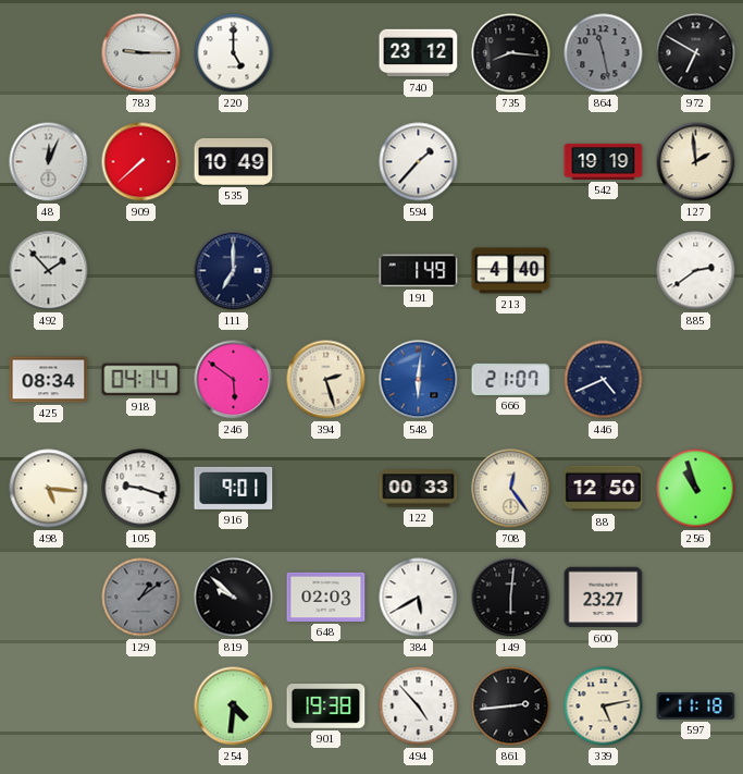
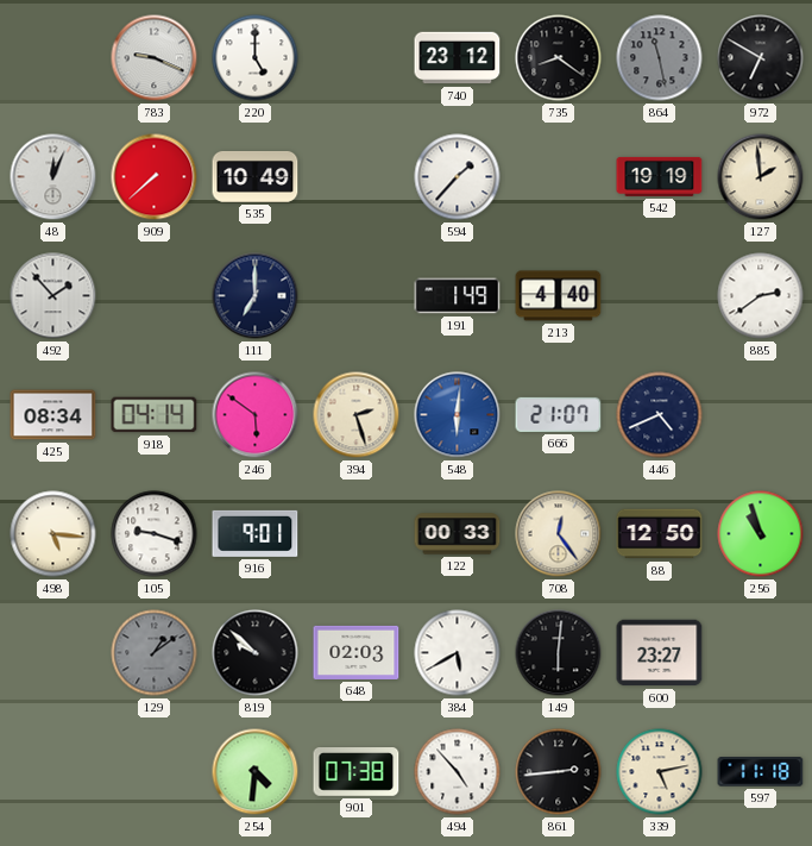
783: 9:15 -> 9:19
735: 8:16 -> 8:21
901: 19:38 -> 07:38
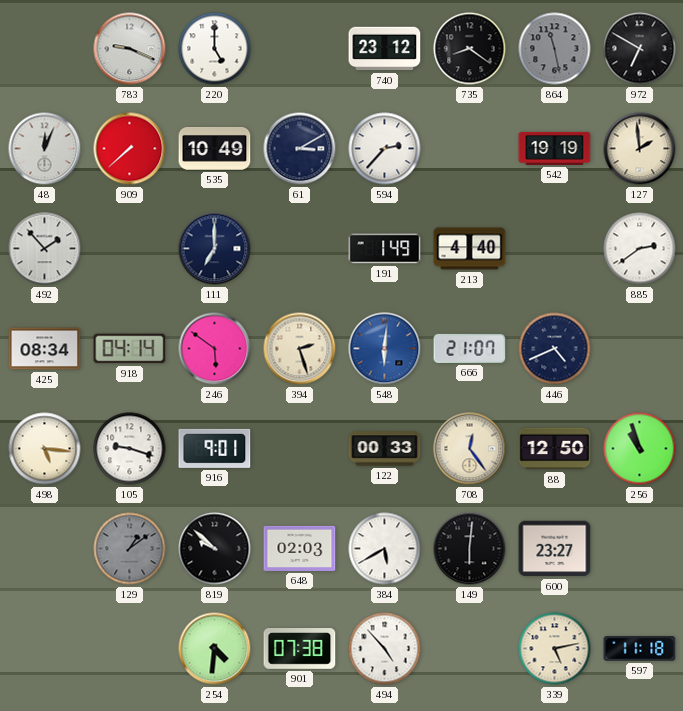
61: none -> 3:10
594: 1:37 -> 2:37
861: 2:44 -> none
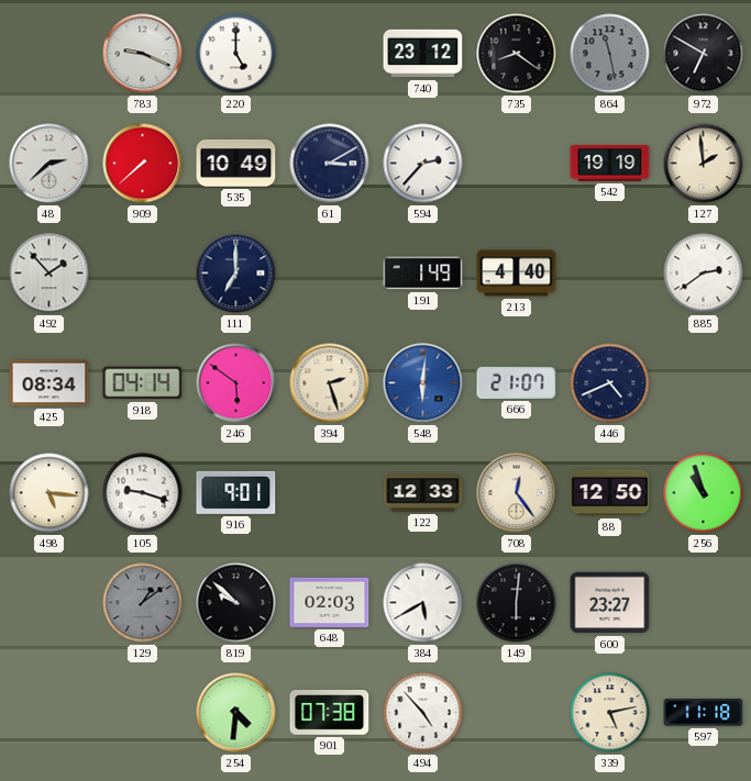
48: 12:04 -> 2:38
122: 00:33 -> 12:33
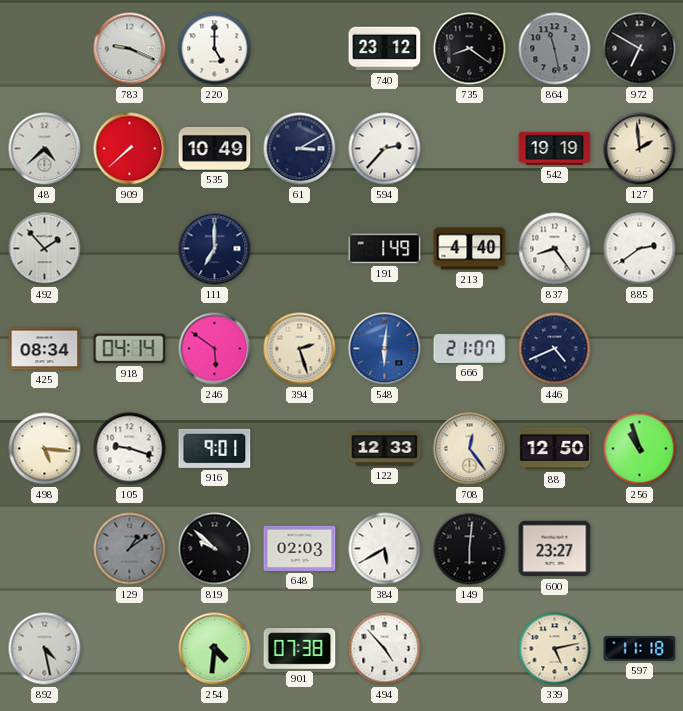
48: 2:38 -> 4:38
837: none -> 8:24
892: none -> 4:28
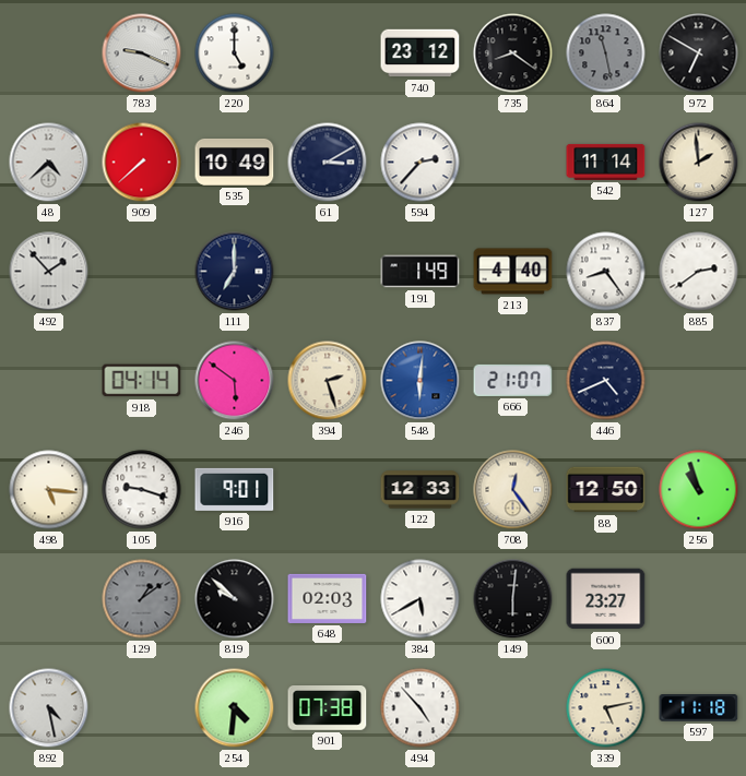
542: 19:19 -> 11:14
425: 08:34 -> none
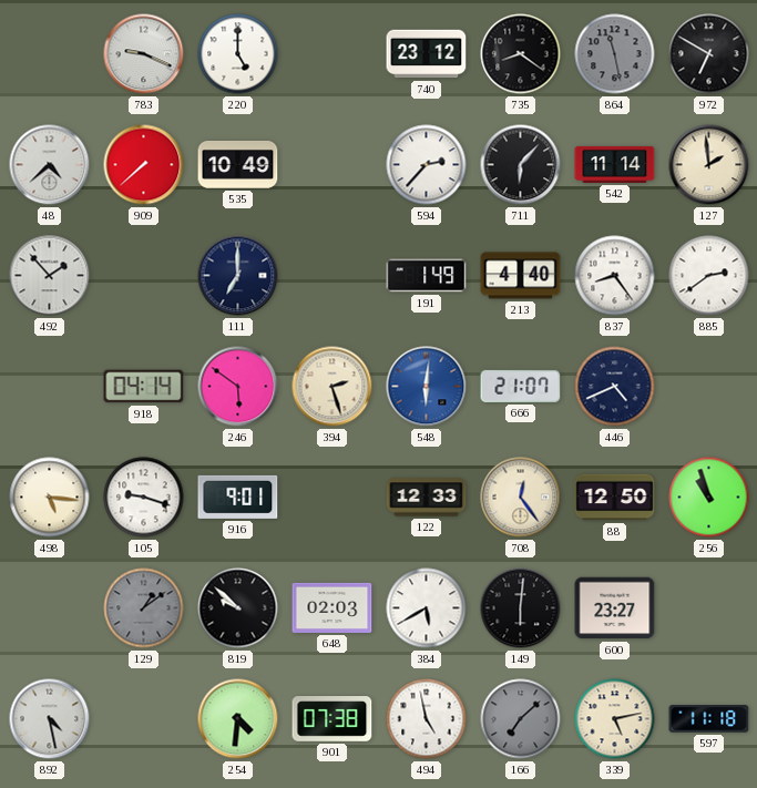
61: 3:10 -> none
711: none -> 6:07
494: 4:53 -> 4:58
166: none -> 7:08
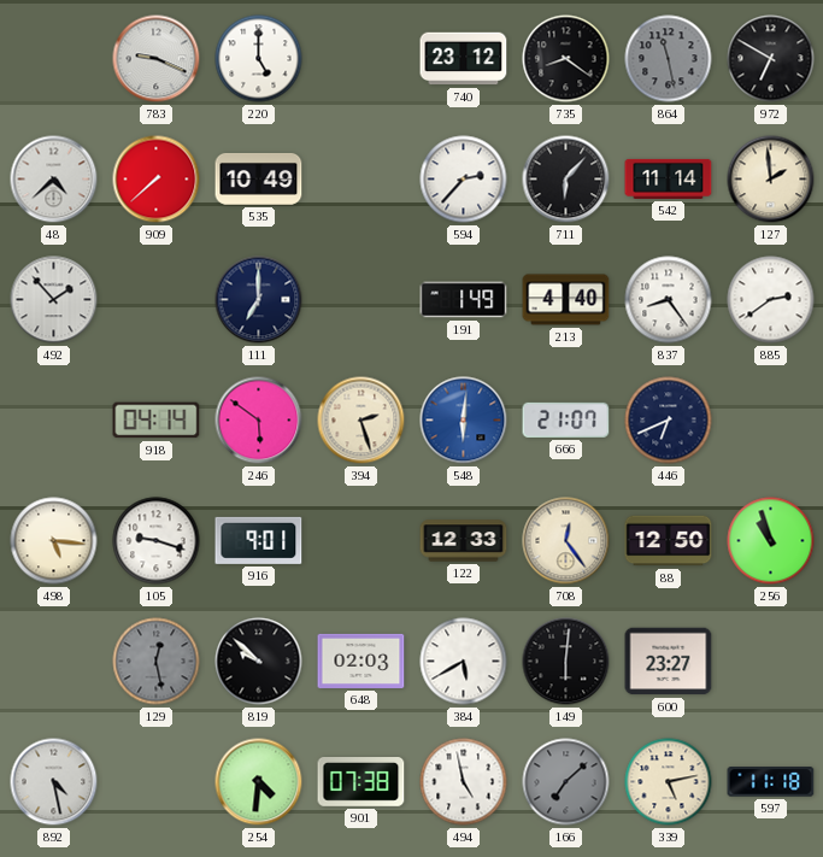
446: 4:41 -> 6:41
129: 1:09 -> 12:28
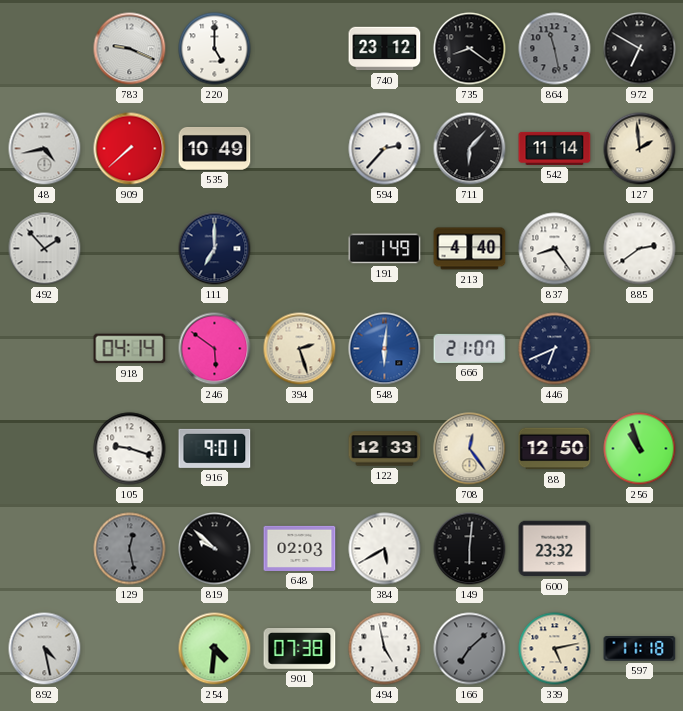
48: 4:38 -> 4:43
498: 5:16 -> none
600: 23:27 -> 23:32
